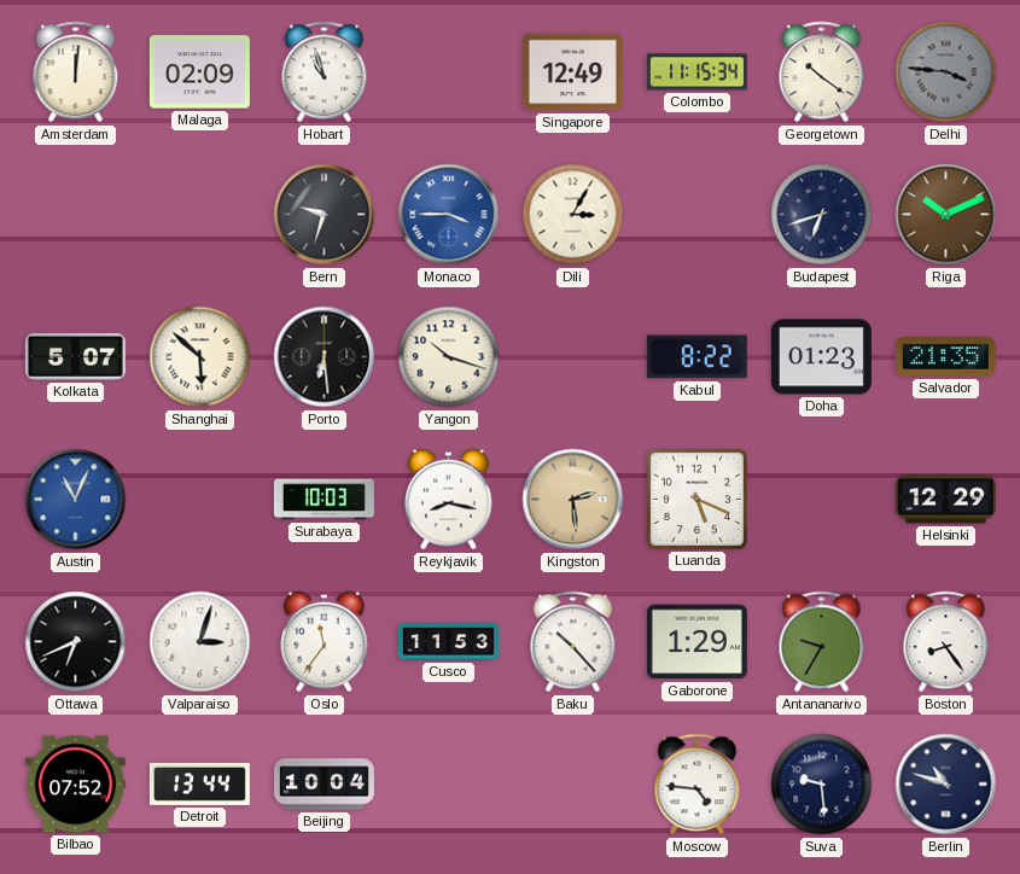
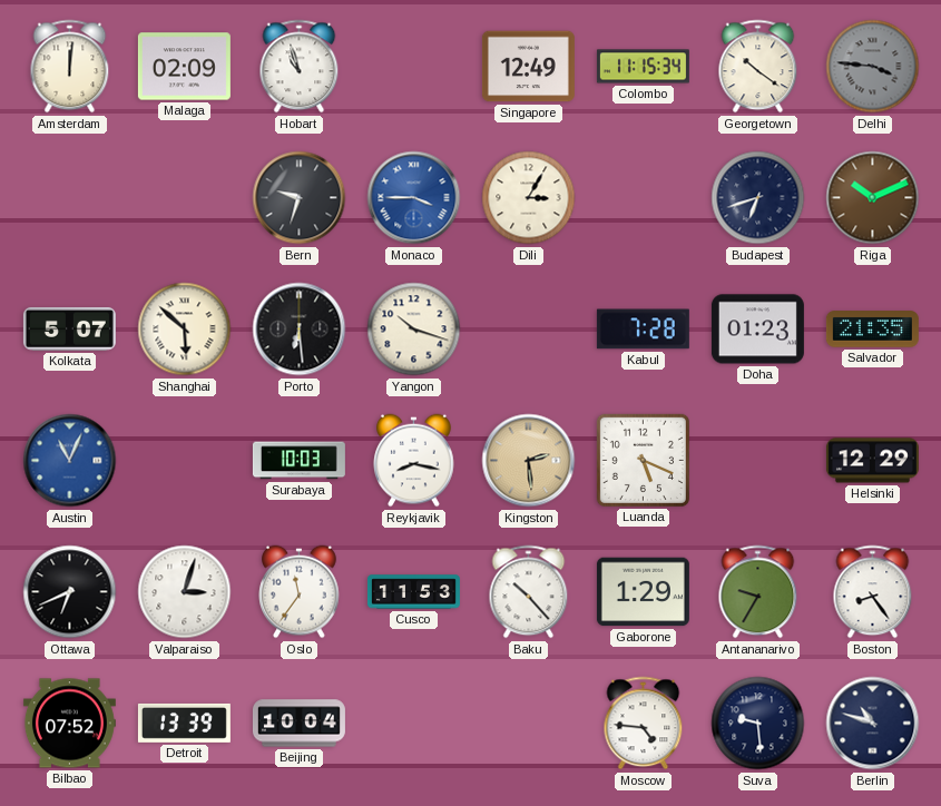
Kabul: 8:22 -> 7:28
Detroit: 13:44 -> 13:39
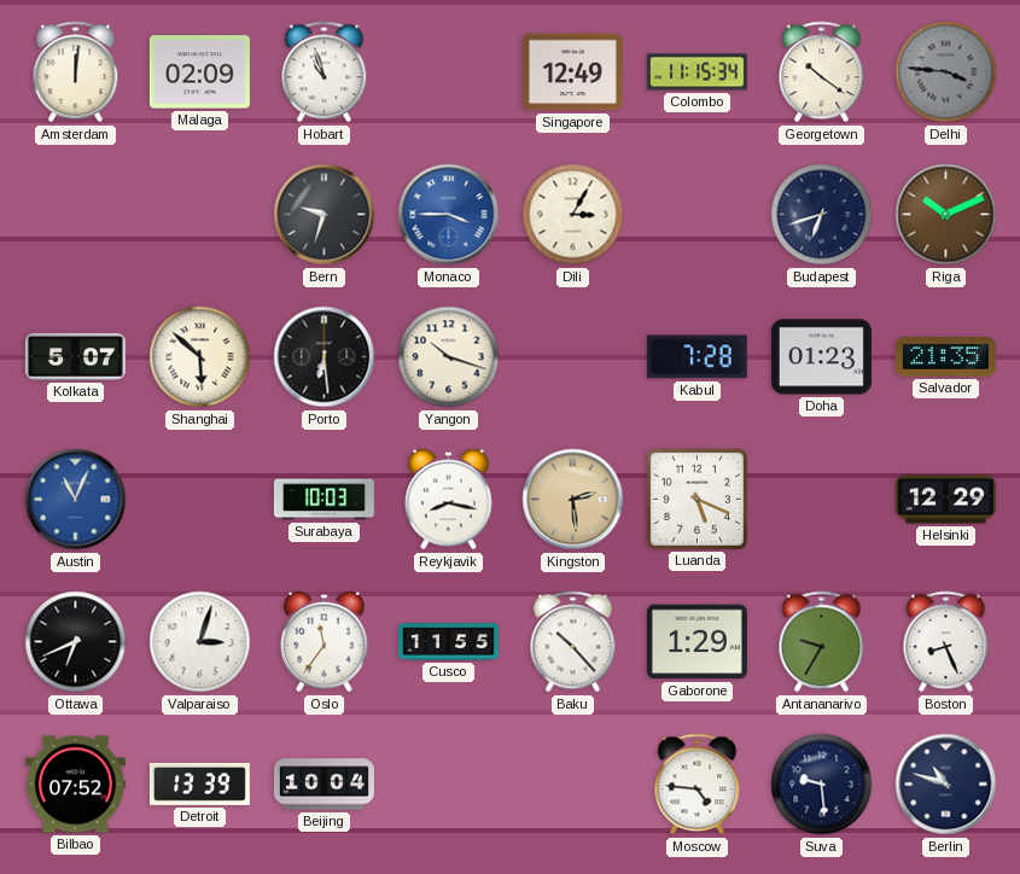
Cusco: 11:53 -> 11:55
Boston: 8:24 -> 8:26
